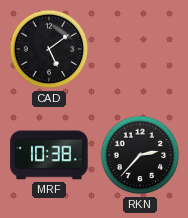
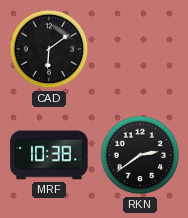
CAD: 5:09 -> 6:09
RKN: 2:37 -> 2:39
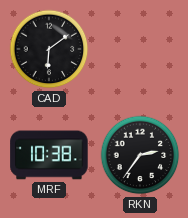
RKN: 2:39 -> 2:36
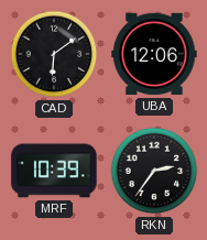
UBA: none -> 12:06
MRF: 10:38 -> 10:39
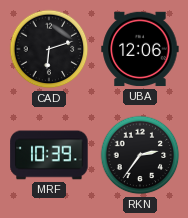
CAD: 6:09 -> 6:12
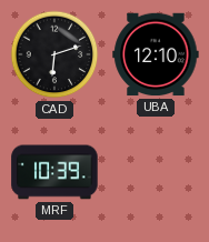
UBA: 12:06 -> 12:10
RKN: 2:36 -> none
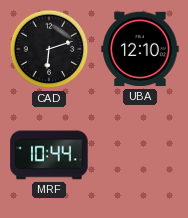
MRF: 10:39 -> 10:44
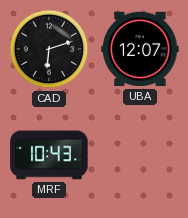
UBA: 12:10 -> 12:07
MRF: 10:44 -> 10:43
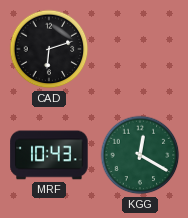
UBA: 12:07 -> none
KGG: none -> 12:20
